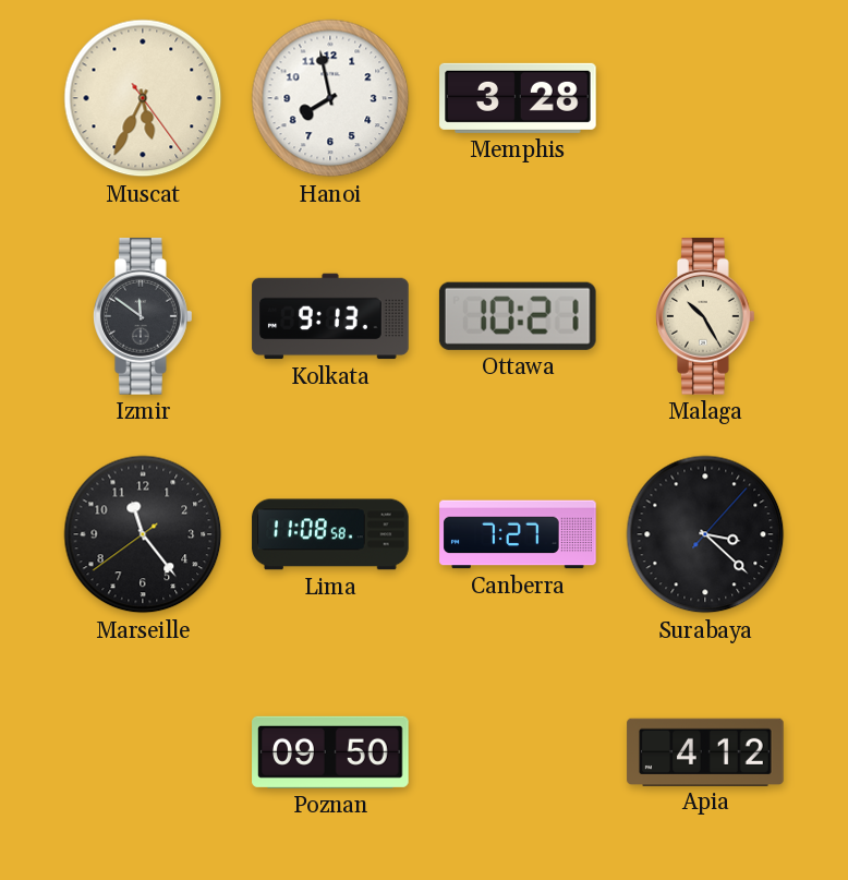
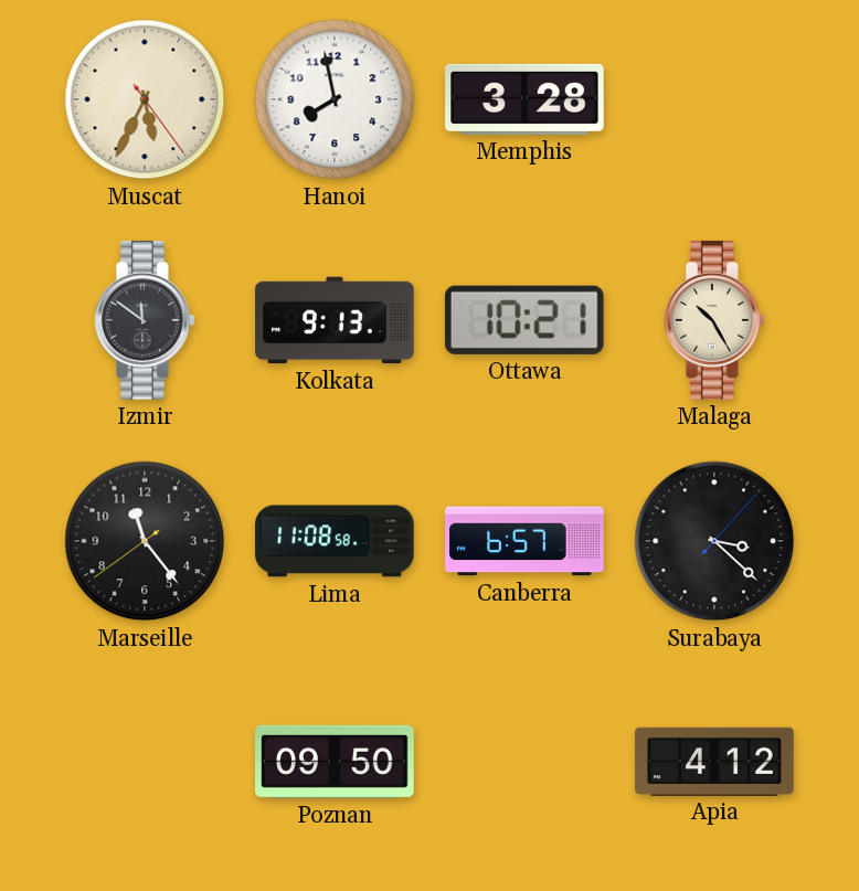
Canberra: 7:27 -> 6:57
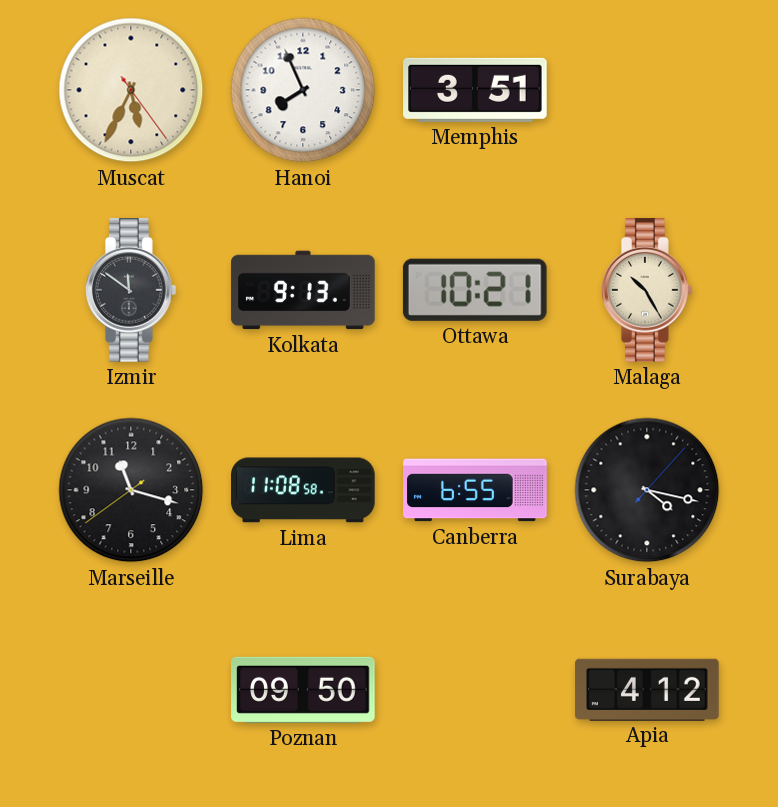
Hanoi: 7:58 -> 7:56
Memphis: 3:28 -> 3:51
Marseille: 11:23 -> 11:17
Canberra: 6:57 -> 6:55
Surabaya: 3:22 -> 4:17
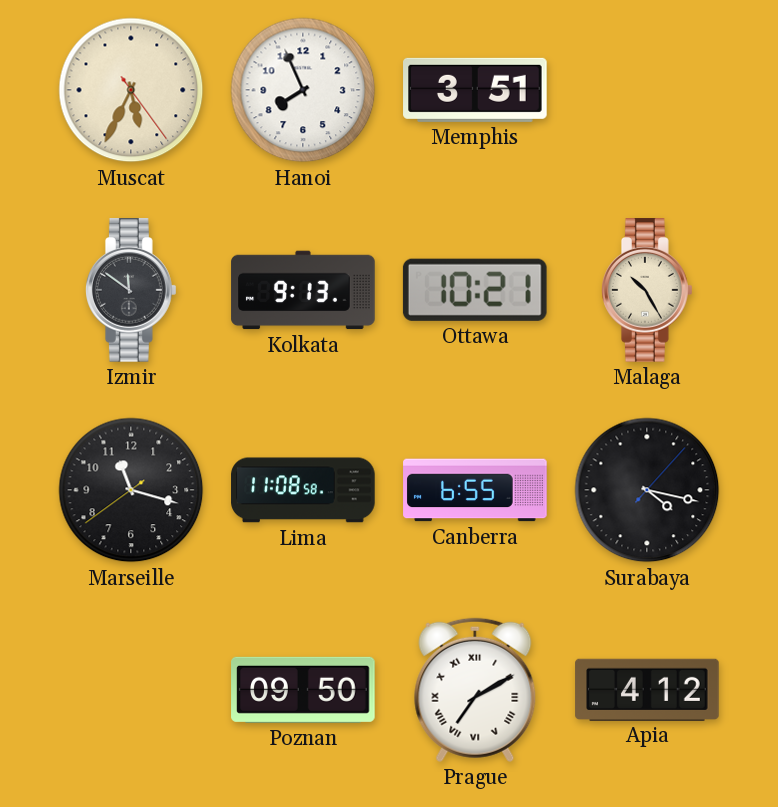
Prague: none -> 7:10
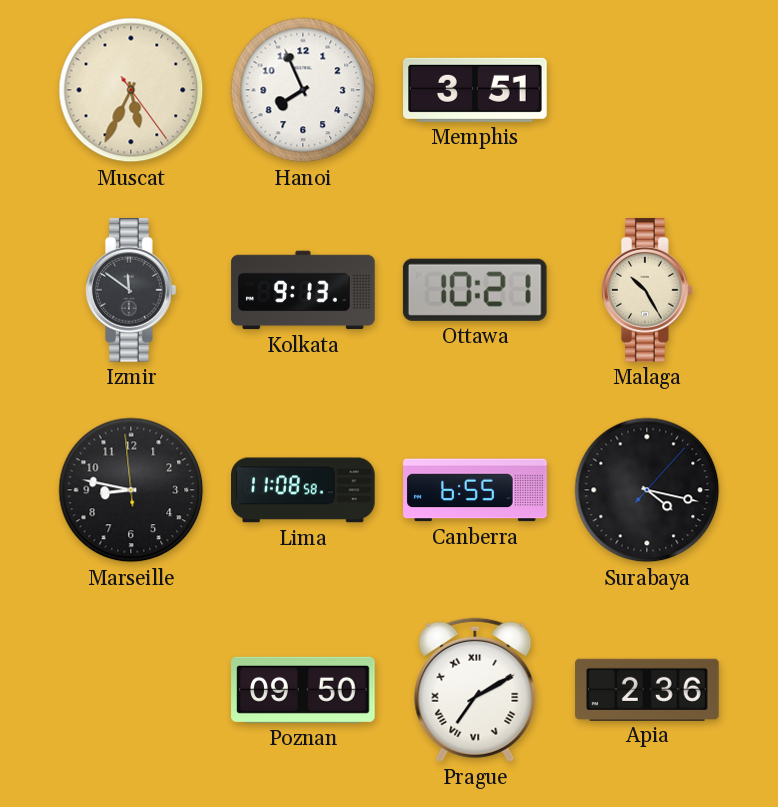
Marseille: 11:17 -> 8:46
Apia: 4:12 -> 2:36
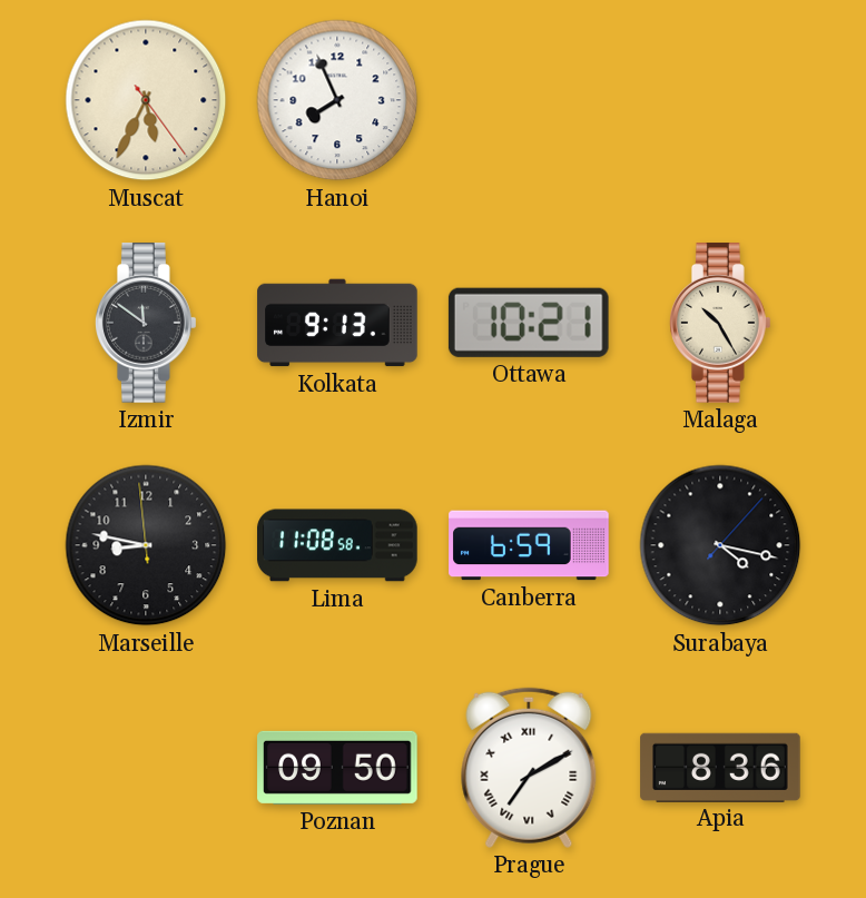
Memphis: 3:51 -> none
Canberra: 6:55 -> 6:59
Apia: 2:36 -> 8:36
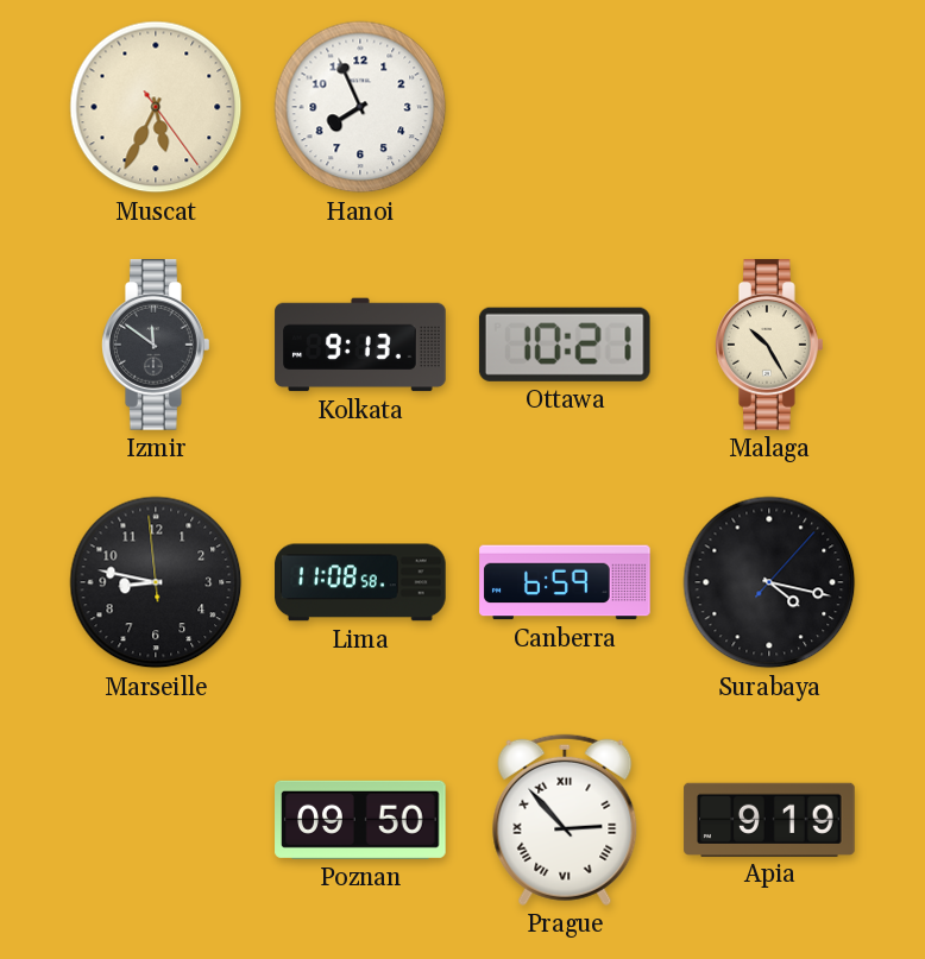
Prague: 7:10 -> 2:53
Apia: 8:36 -> 9:19
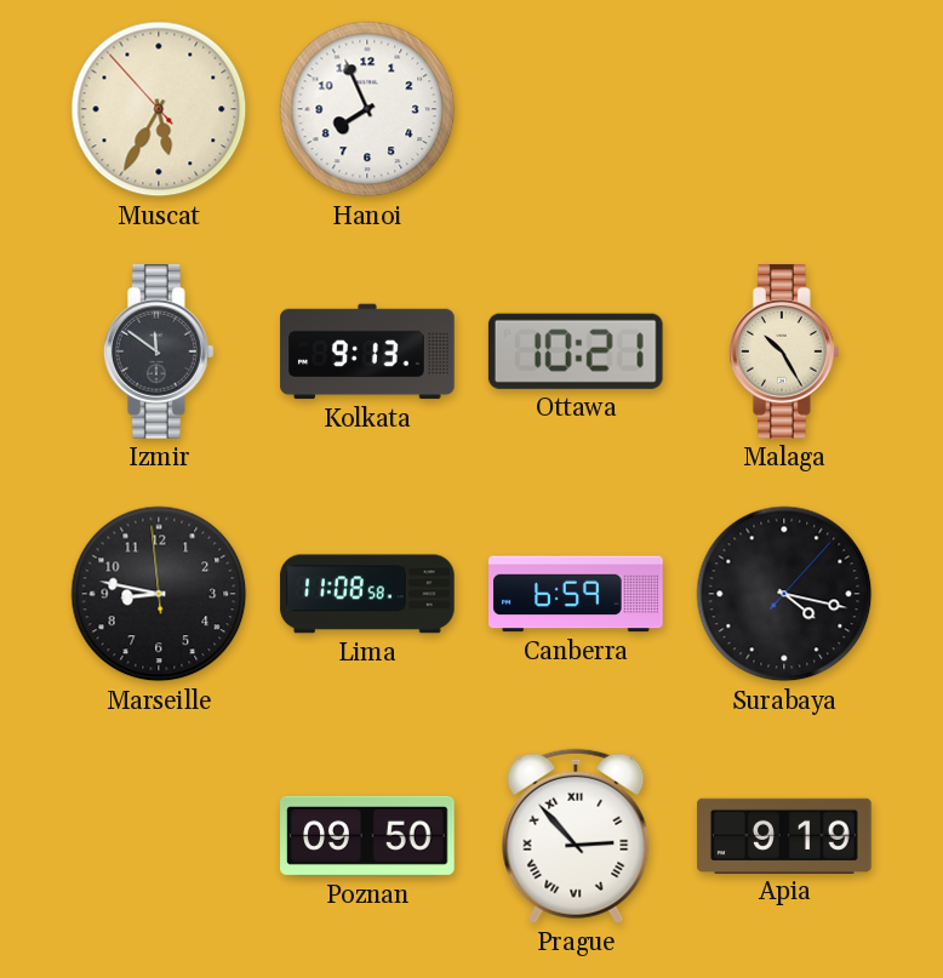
Muscat: 5:34:24 -> 5:34:53
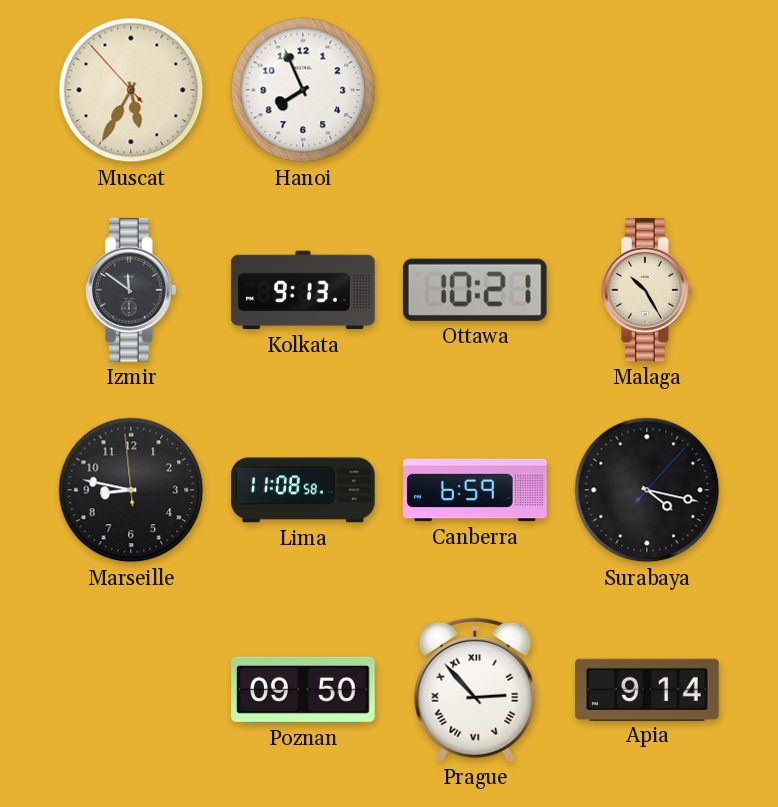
Apia: 9:19 -> 9:14
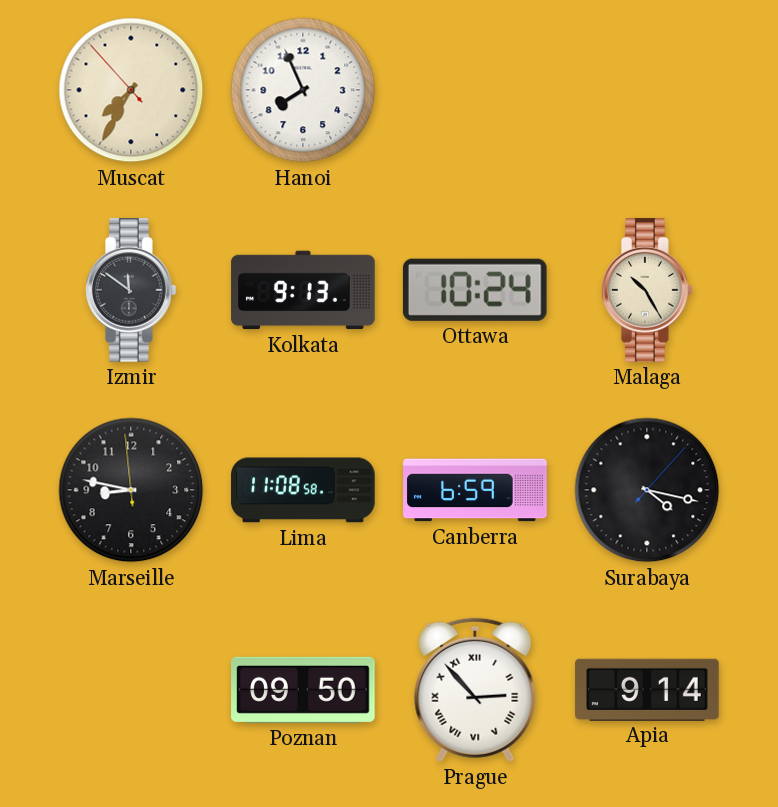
Muscat: 5:34 -> 7:34
Ottawa: 10:21 -> 10:24
